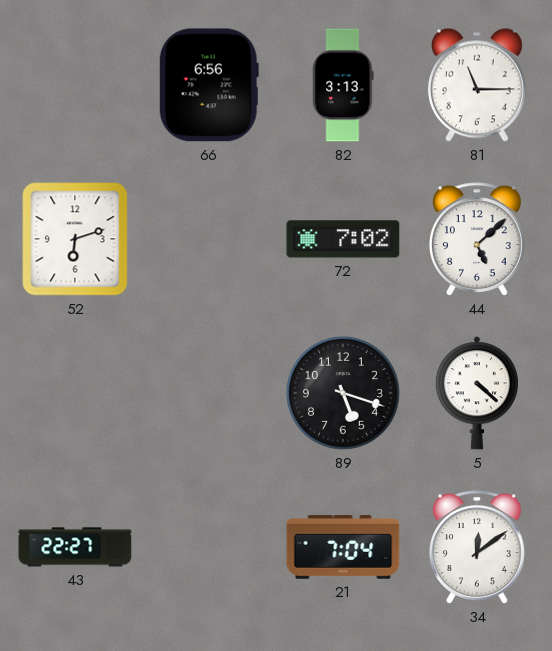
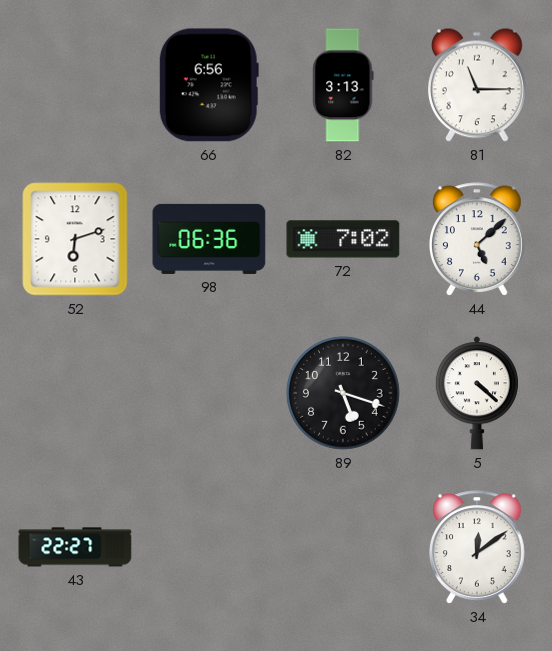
98: none -> 06:36
21: 7:04 -> none
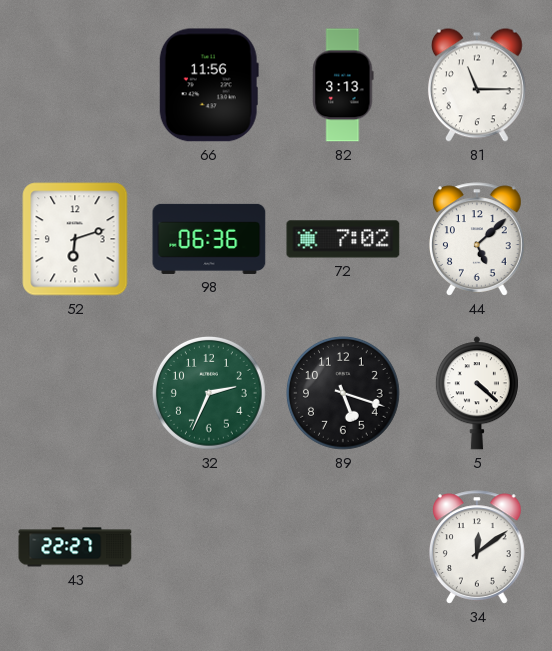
66: 6:56 -> 11:56
32: none -> 2:34
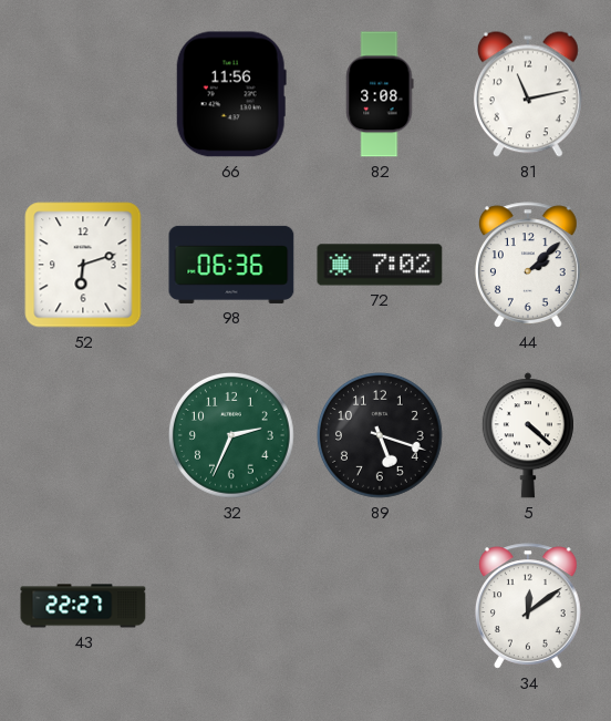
82: 3:13 -> 3:08
81: 11:15 -> 11:13
44: 5:08 -> 2:08
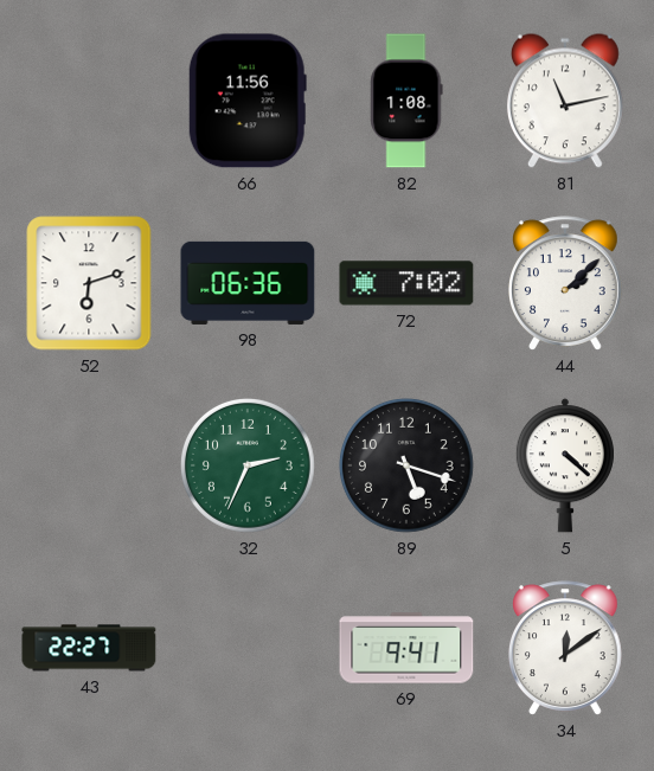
82: 3:08 -> 1:08
69: none -> 9:41
